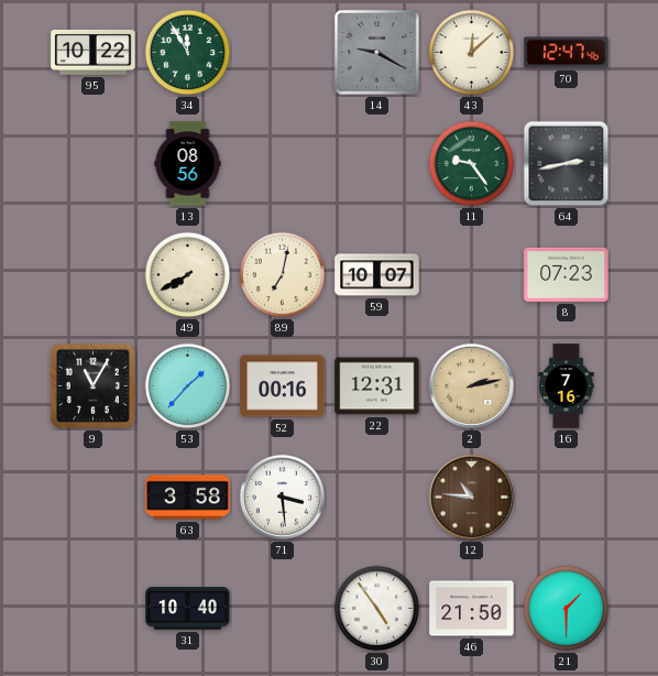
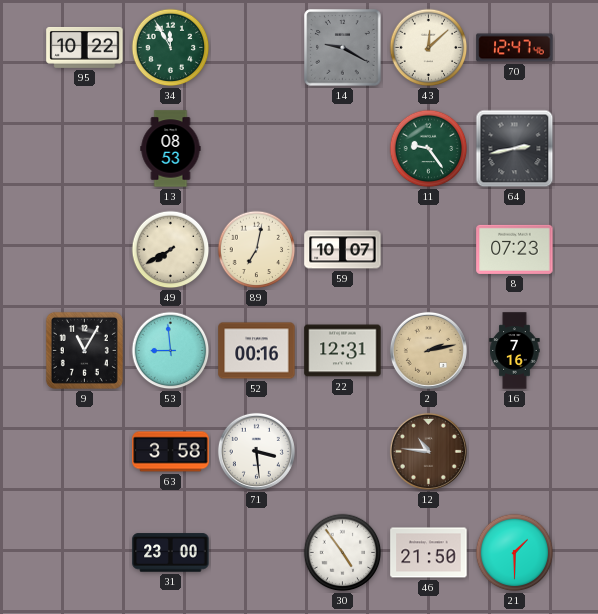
13: 08:56 -> 08:53
53: 1:37 -> 8:59
31: 10:40 -> 23:00
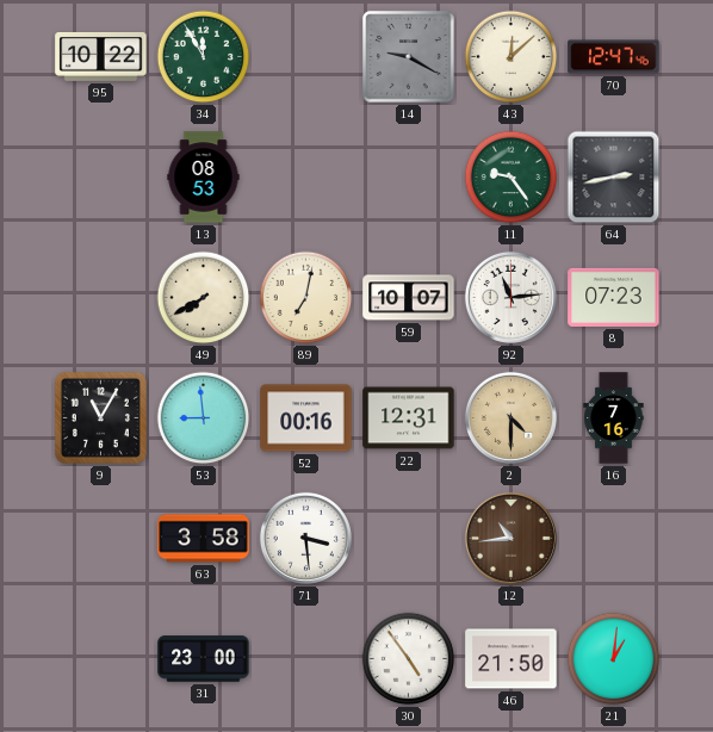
92: none -> 11:14
2: 2:13 -> 4:30
12: 10:46 -> 10:44
21: 1:30 -> 1:01
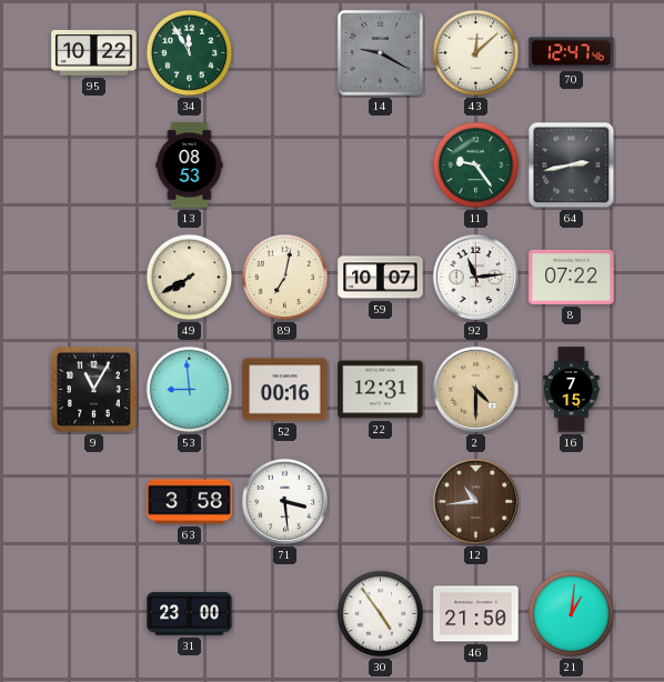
8: 07:23 -> 07:22
16: 7:16 -> 7:15
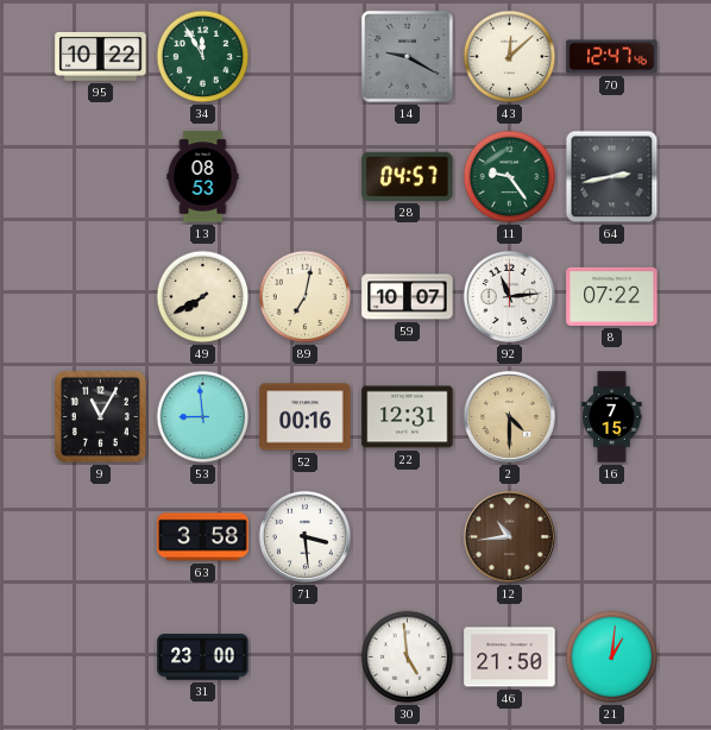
28: none -> 04:57
30: 4:54 -> 4:59
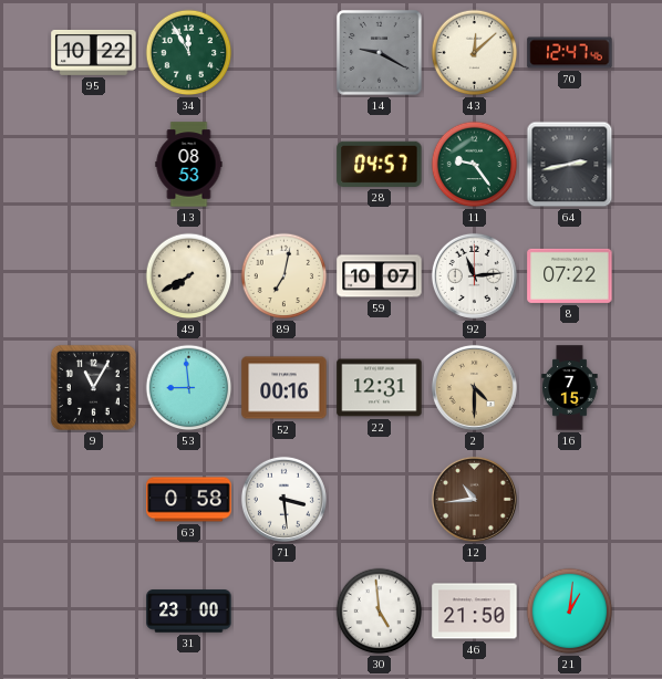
63: 3:58 -> 0:58
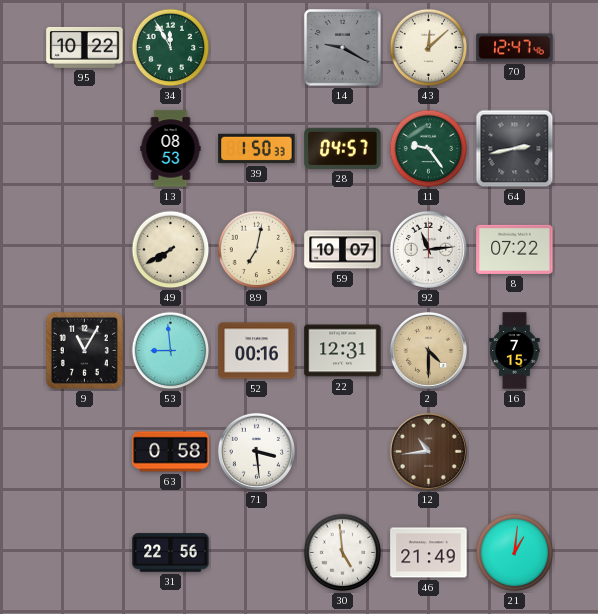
39: none -> 1:50
31: 23:00 -> 22:56
46: 21:50 -> 21:49
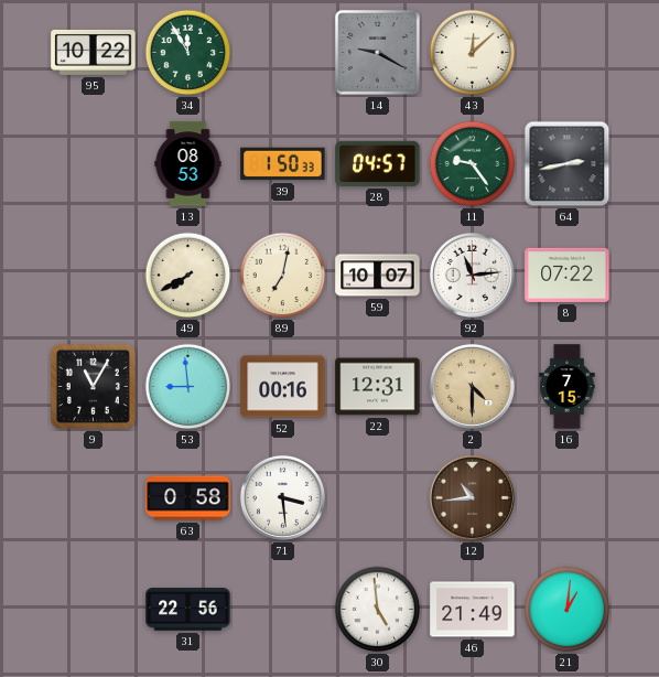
70: 12:47 -> none
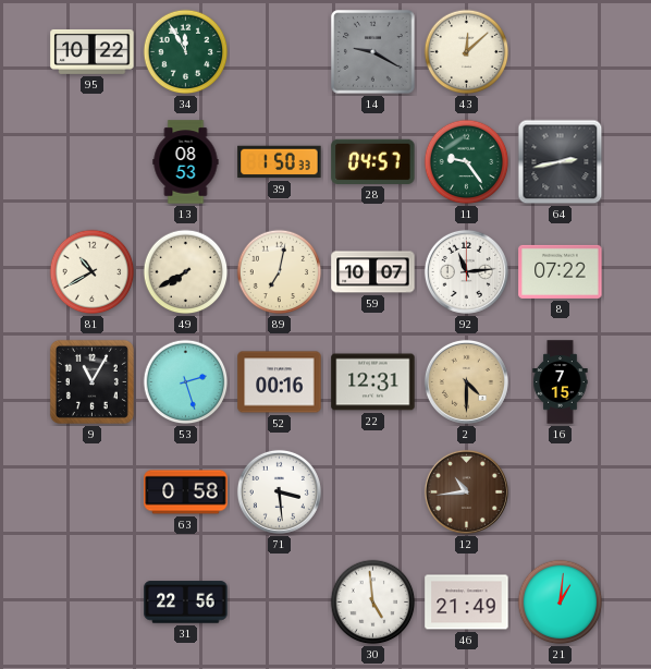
81: none -> 10:40
53: 8:59 -> 2:27
